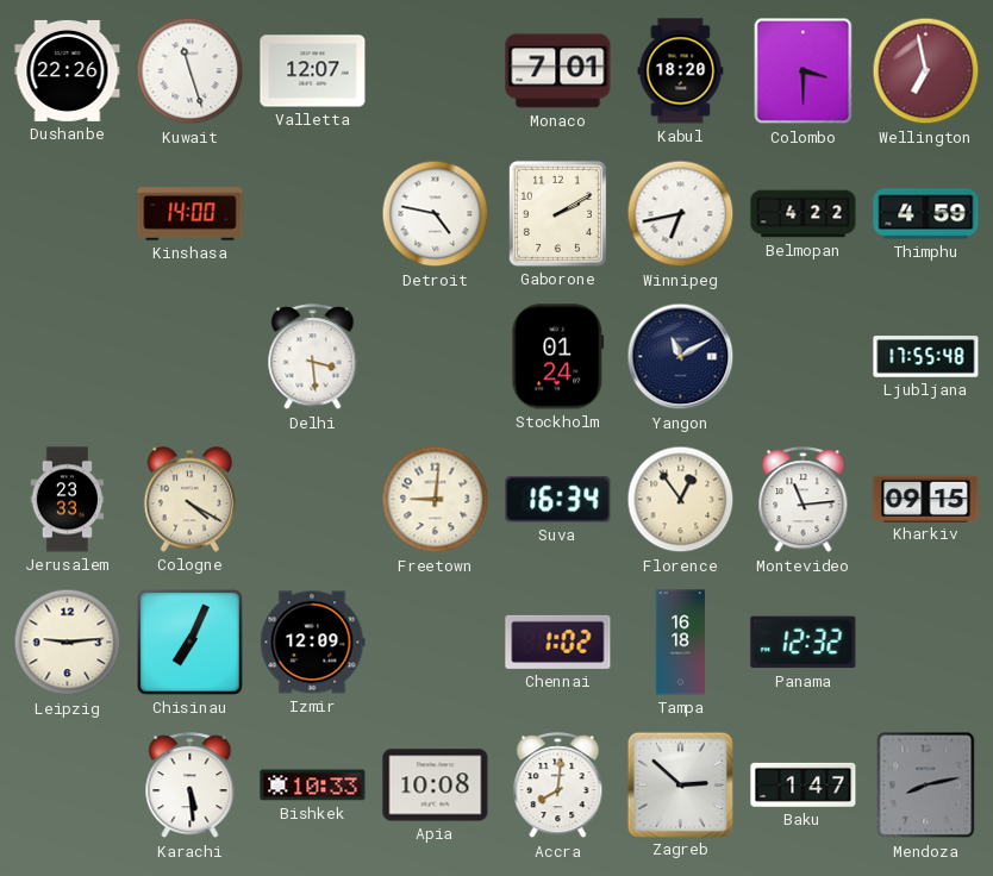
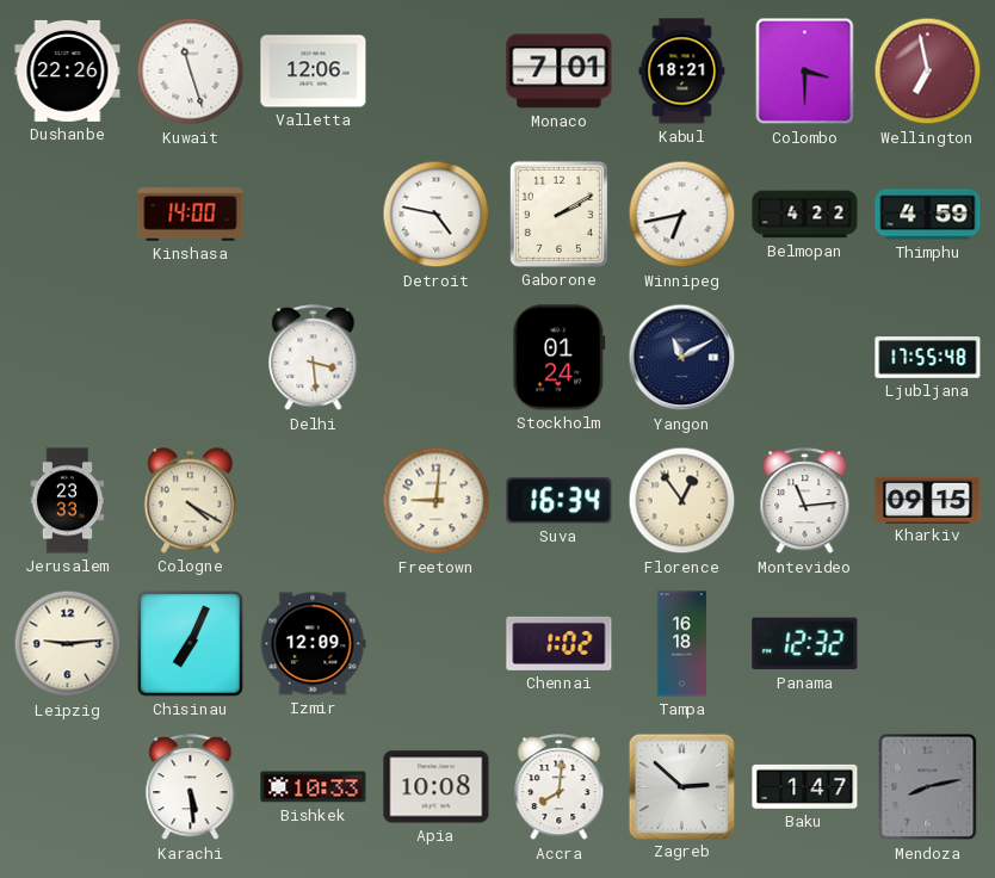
Valletta: 12:07 -> 12:06
Kabul: 18:20 -> 18:21
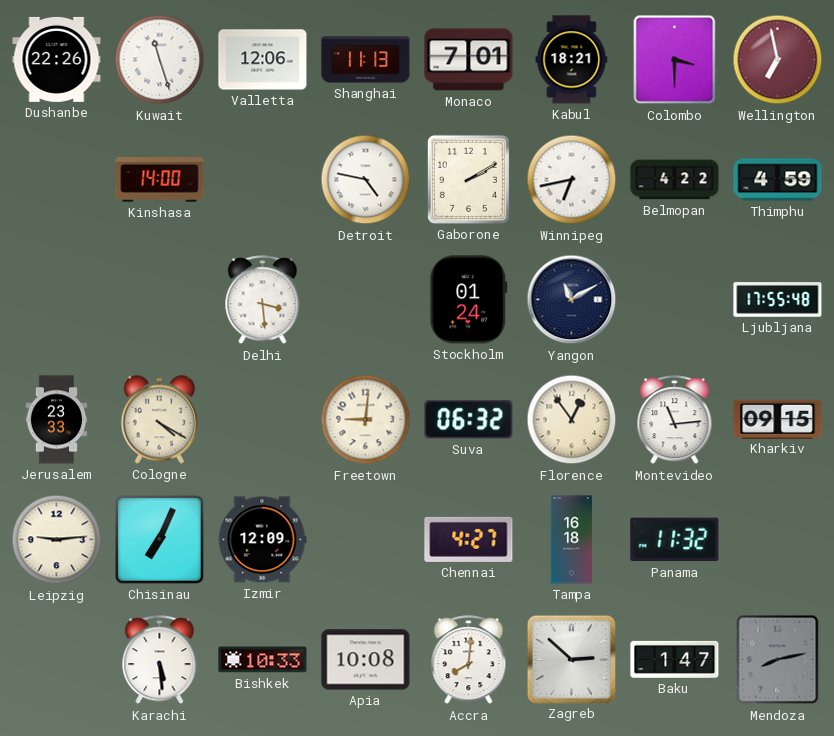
Shanghai: none -> 11:13
Suva: 16:34 -> 06:32
Chennai: 1:02 -> 4:27
Panama: 12:32 -> 11:32
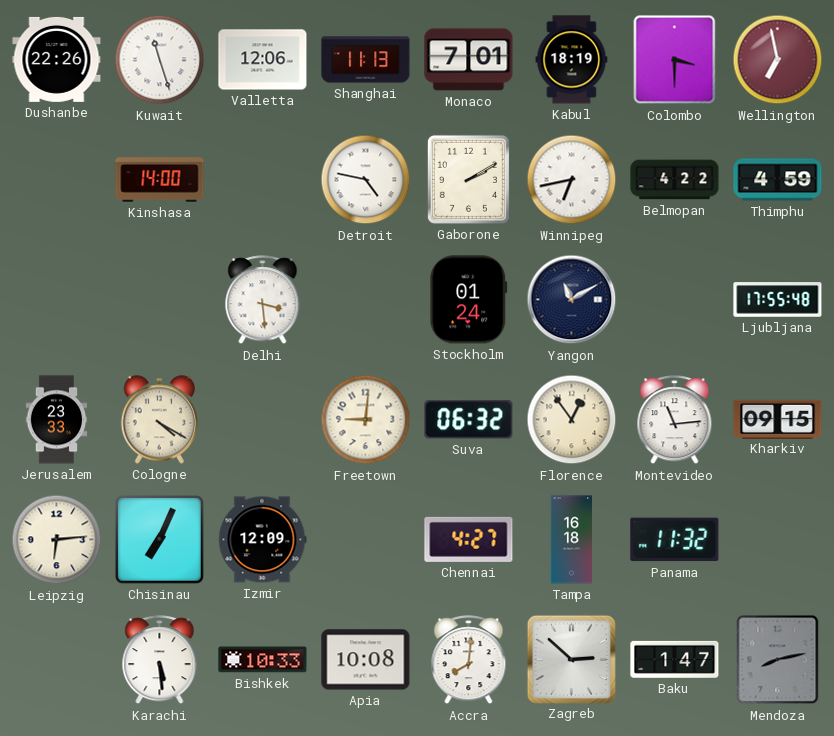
Kabul: 18:21 -> 18:19
Leipzig: 9:14 -> 6:14
